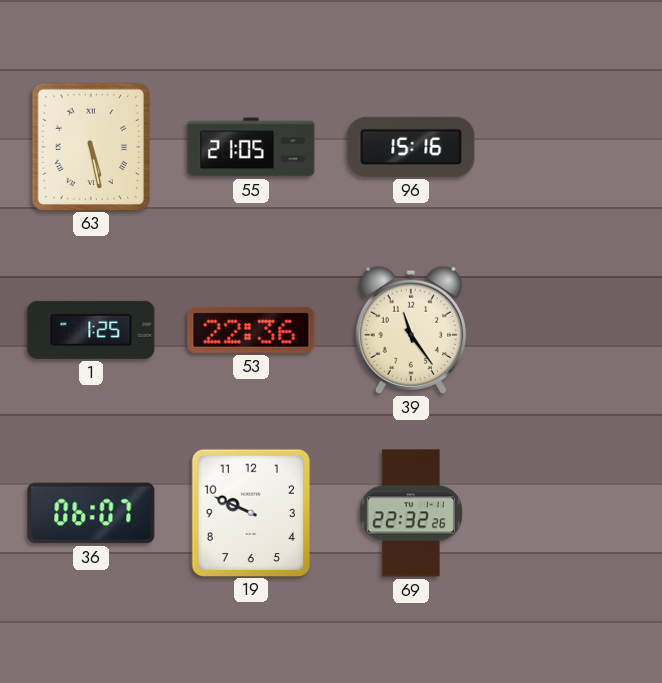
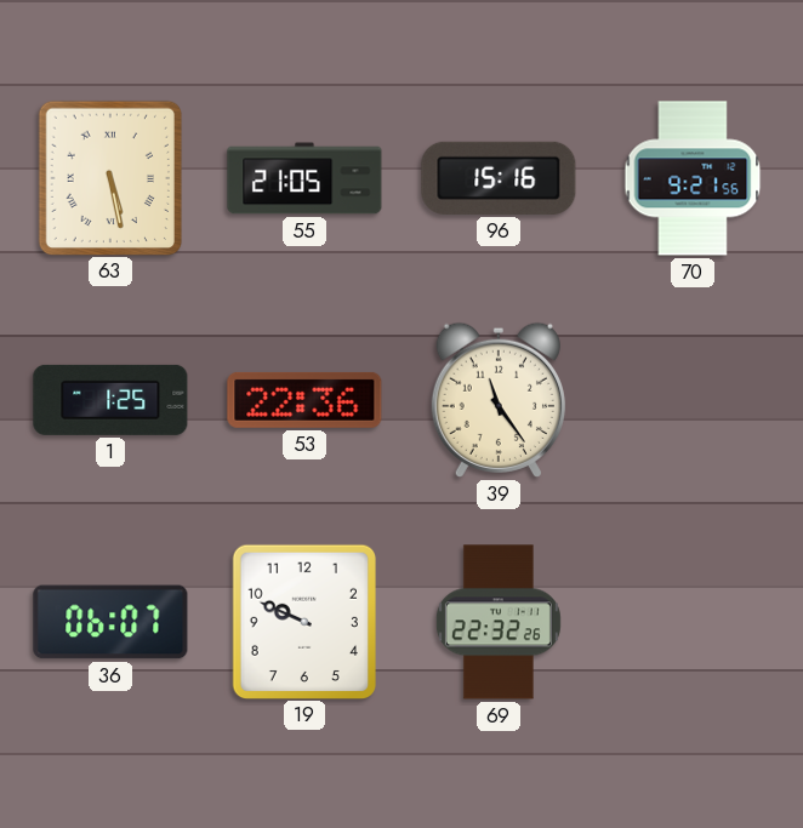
70: none -> 9:21
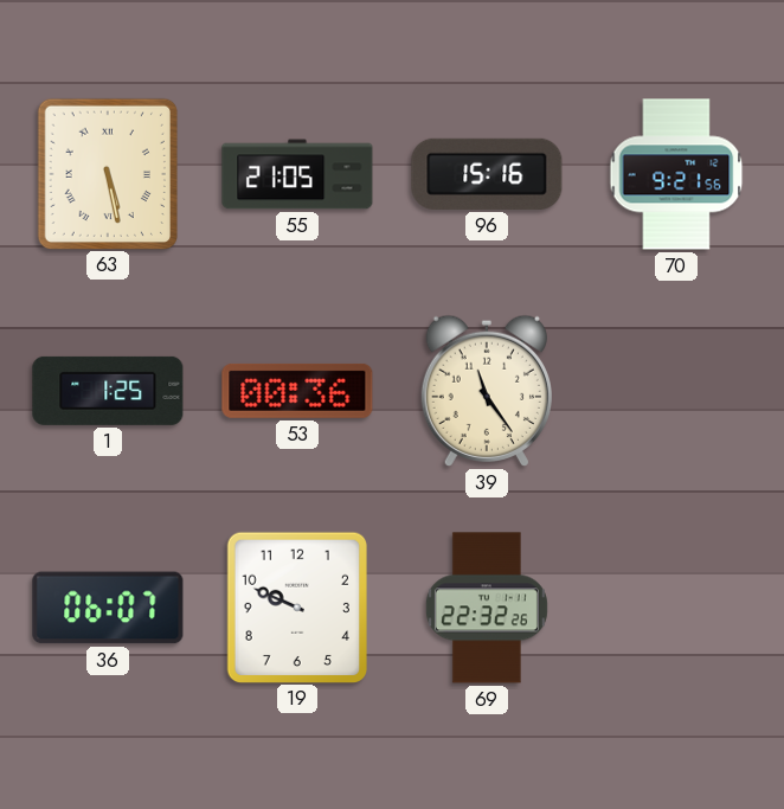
53: 22:36 -> 00:36
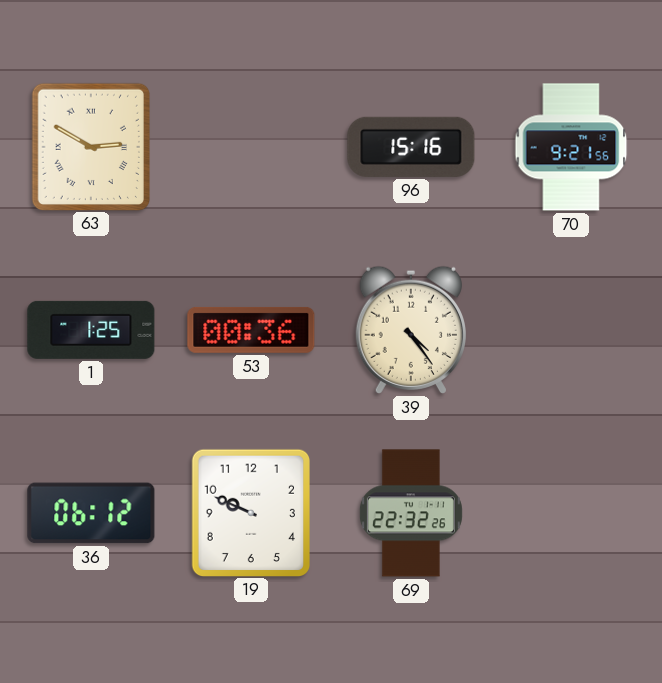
63: 5:28 -> 2:50
55: 21:05 -> none
39: 11:24 -> 4:24
36: 06:07 -> 06:12
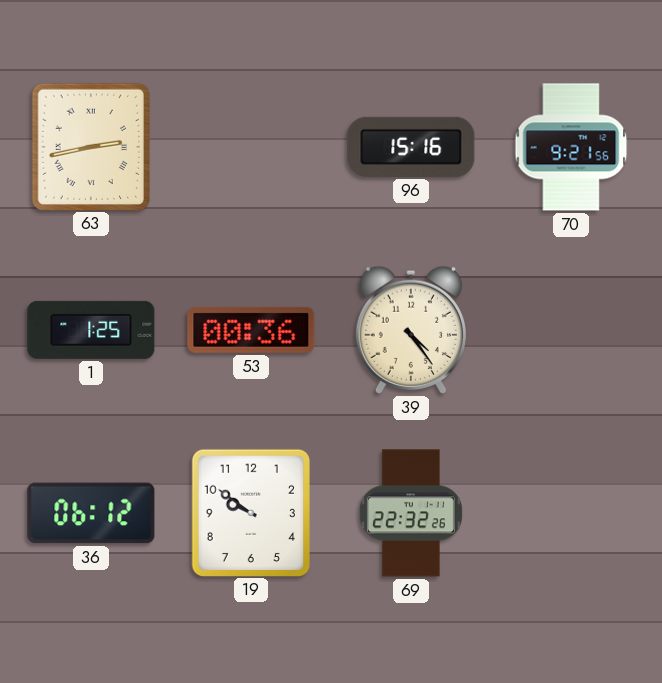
63: 2:50 -> 2:43
19: 9:49 -> 9:51
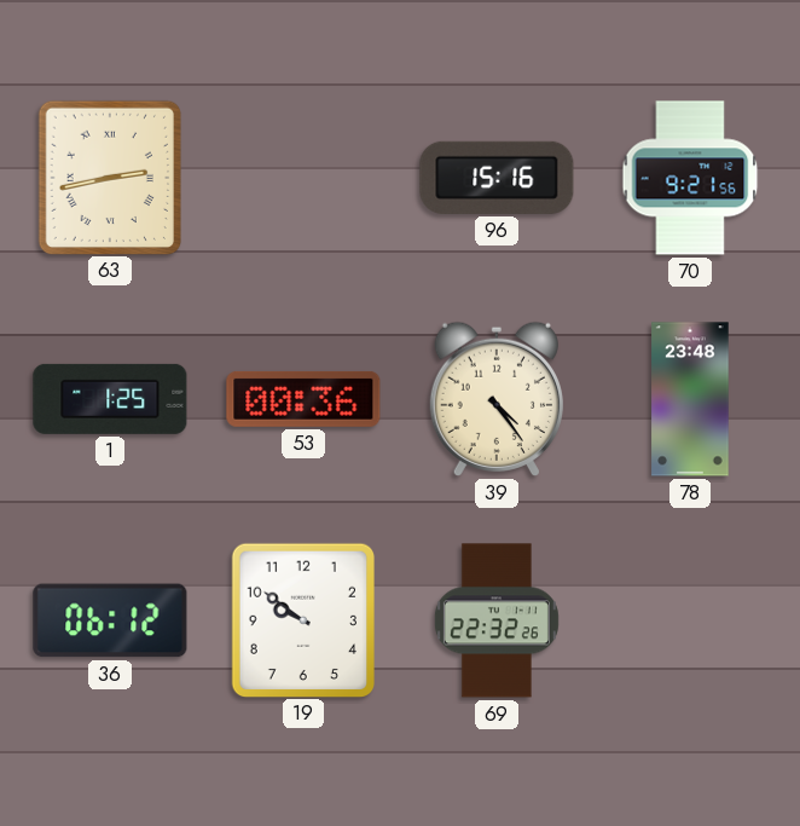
78: none -> 23:48
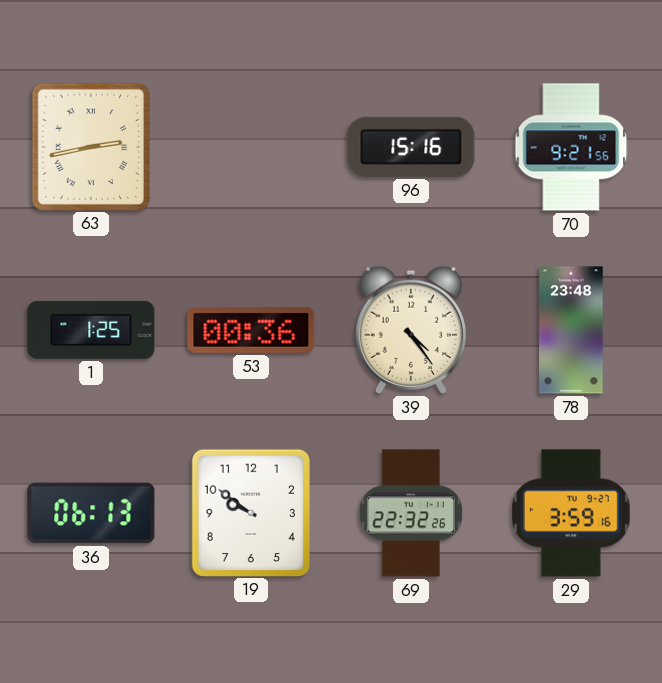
36: 06:12 -> 06:13
29: none -> 3:59
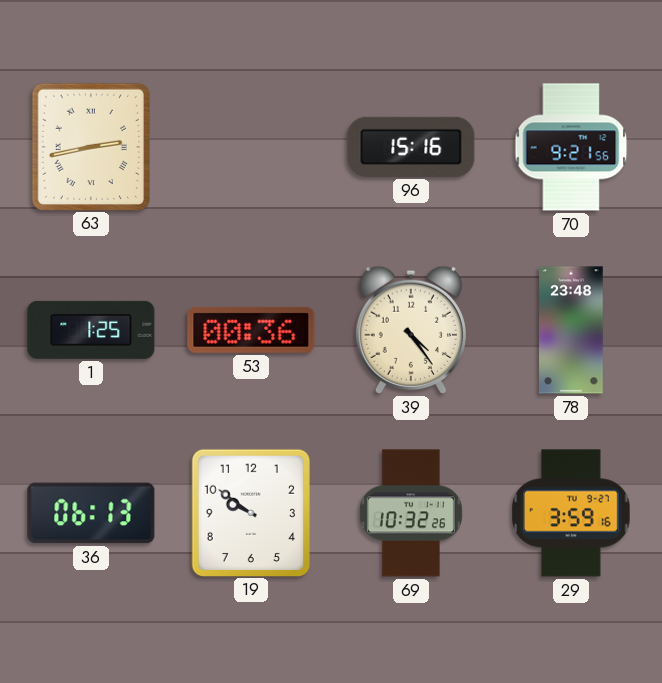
69: 22:32 -> 10:32
